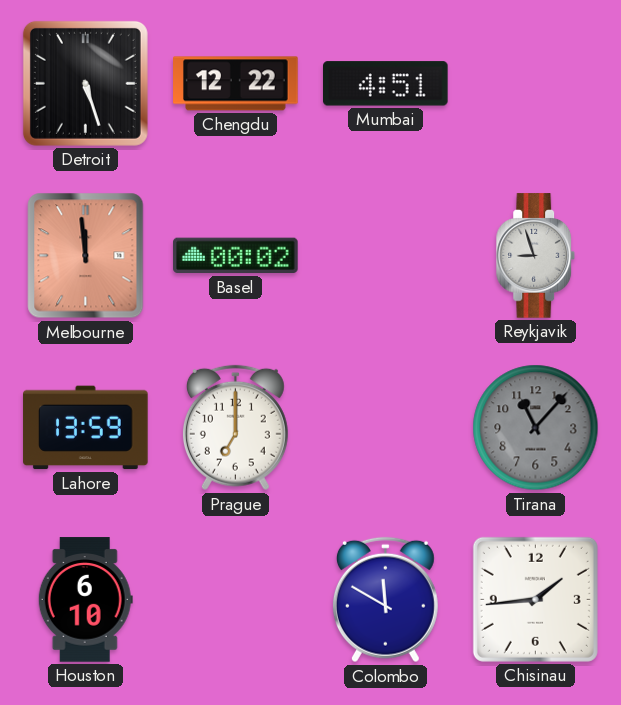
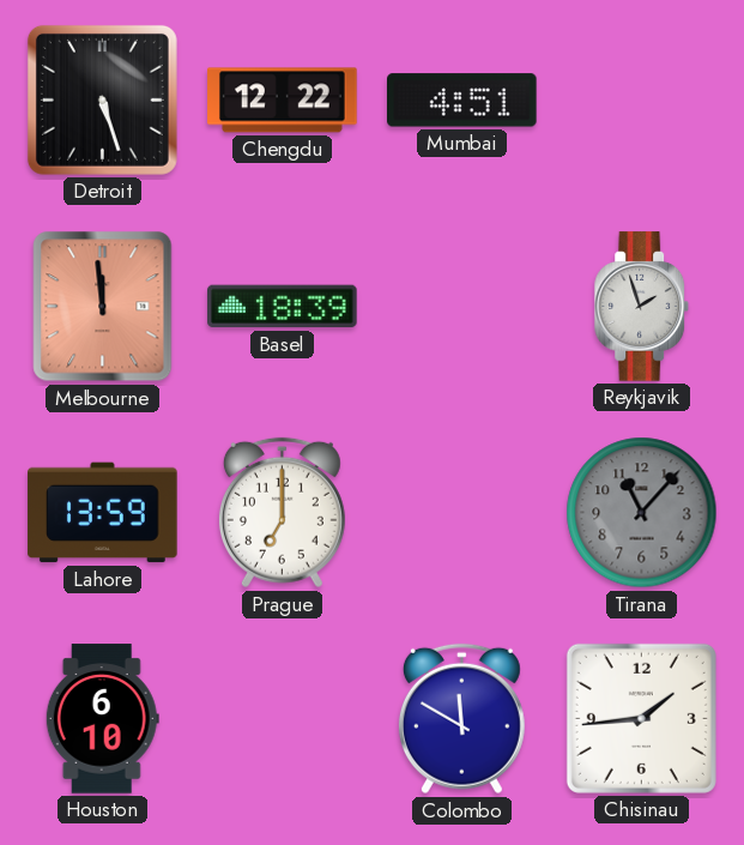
Basel: 00:02 -> 18:39
Reykjavik: 8:57 -> 1:57
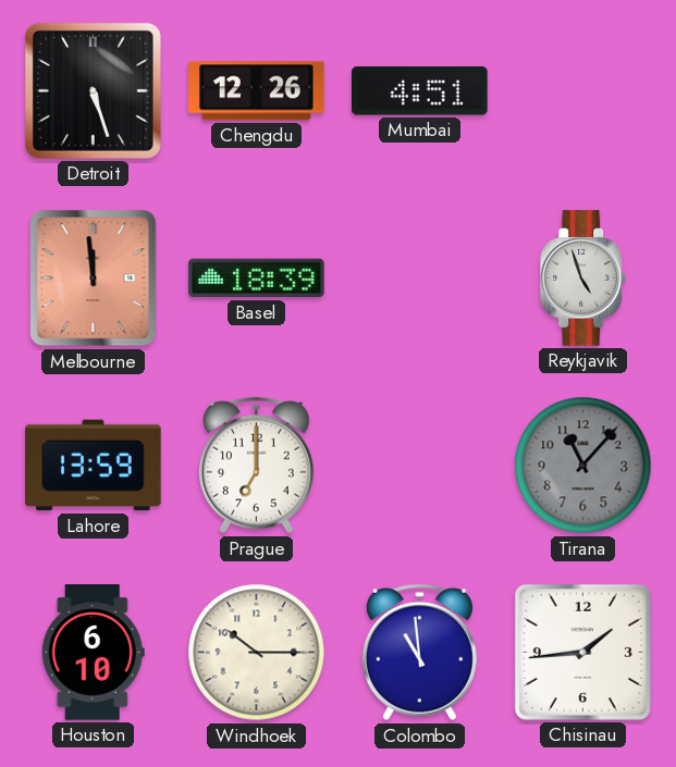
Chengdu: 12:22 -> 12:26
Reykjavik: 1:57 -> 4:57
Windhoek: none -> 10:15
Colombo: 11:50 -> 10:59
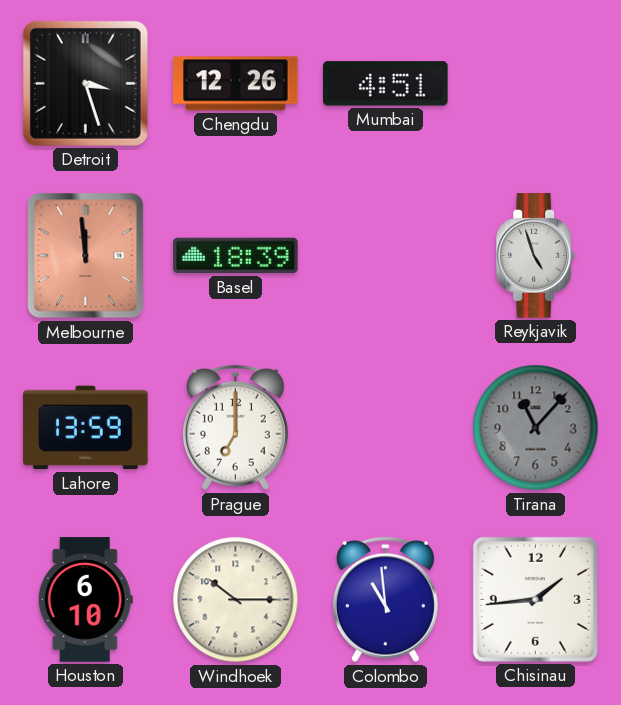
Detroit: 5:27 -> 3:27
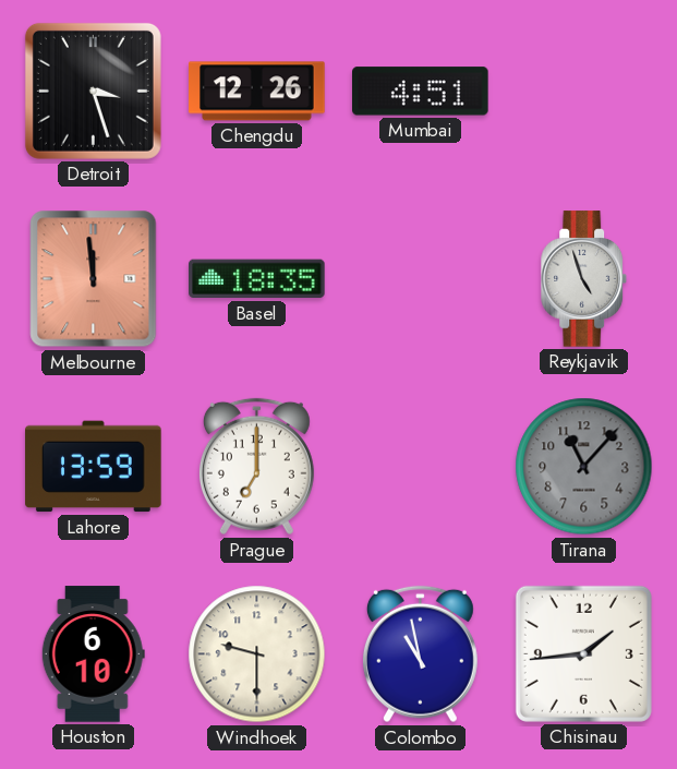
Basel: 18:39 -> 18:35
Windhoek: 10:15 -> 9:30
Colombo: 10:59 -> 10:58
